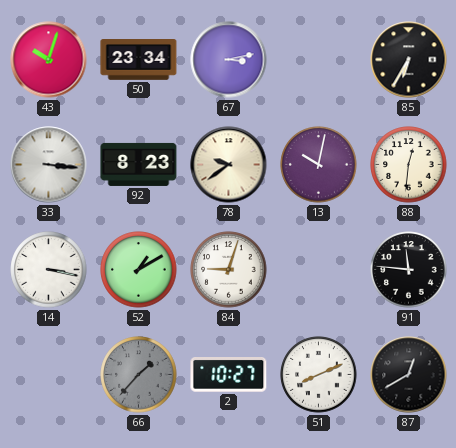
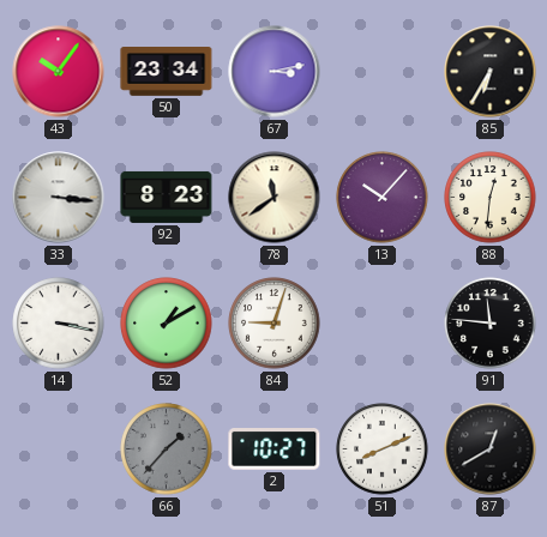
43: 10:03 -> 10:06
78: 9:39 -> 11:39
13: 10:02 -> 10:07
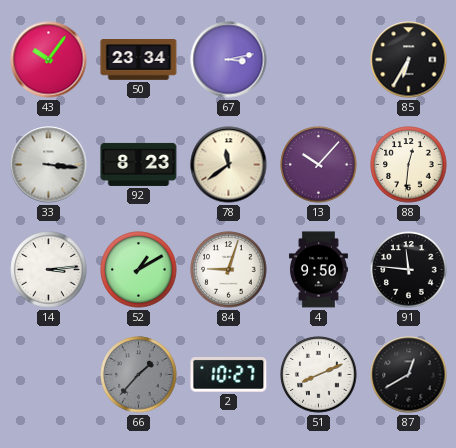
14: 3:17 -> 3:14
4: none -> 9:50
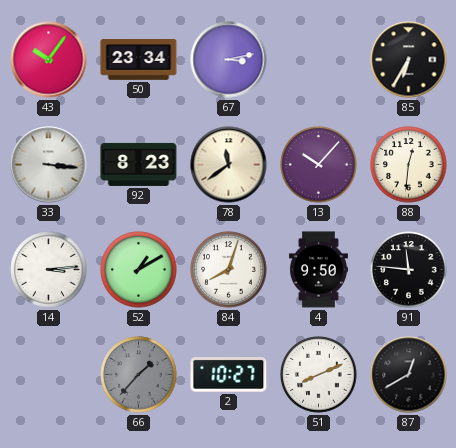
84: 9:03 -> 8:03
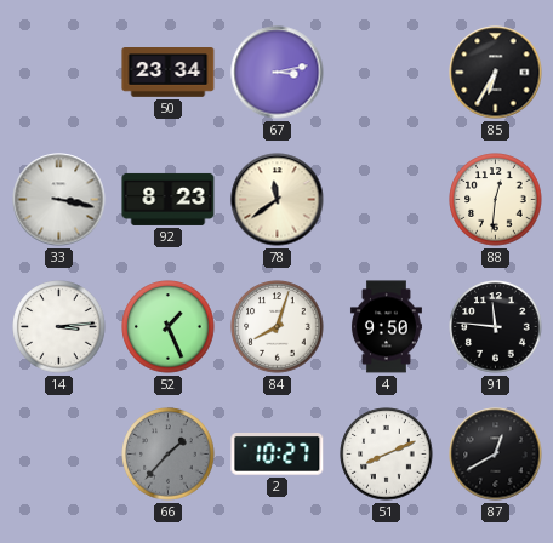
43: 10:06 -> none
33: 3:16 -> 3:17
13: 10:07 -> none
52: 1:10 -> 1:26
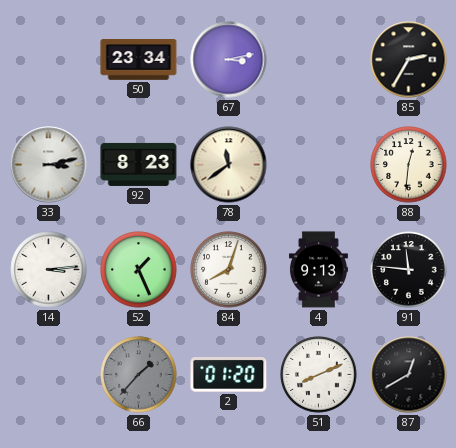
85: 6:35 -> 2:35
33: 3:17 -> 3:13
4: 9:50 -> 9:13
2: 10:27 -> 01:20
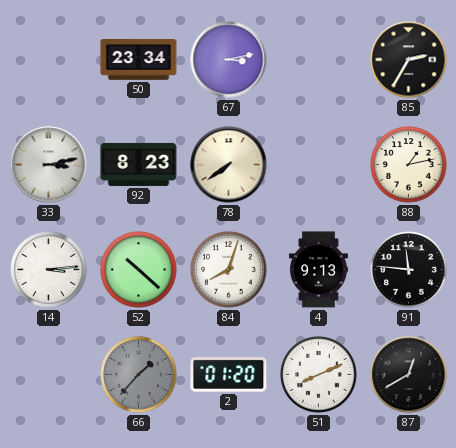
78: 11:39 -> 7:39
88: 12:31 -> 1:13
52: 1:26 -> 10:22
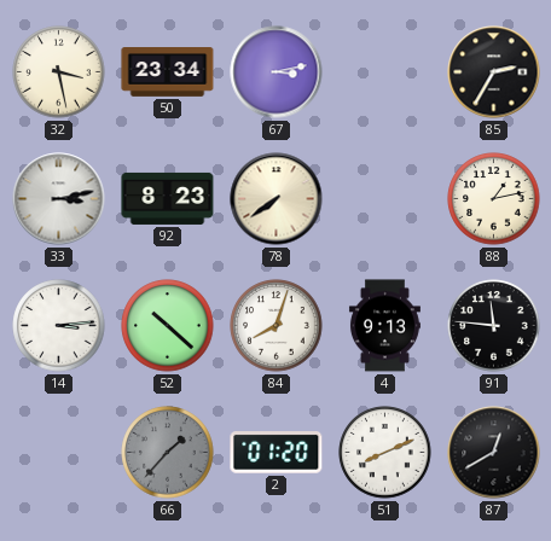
32: none -> 3:28
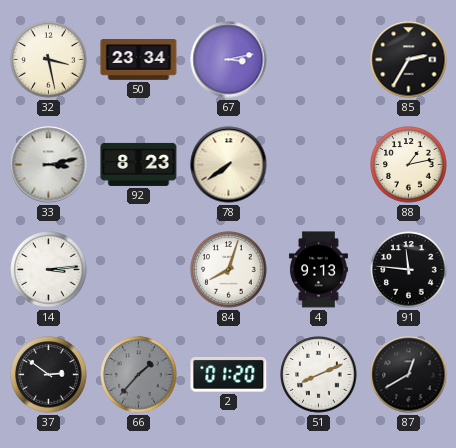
52: 10:22 -> none
37: none -> 2:51
